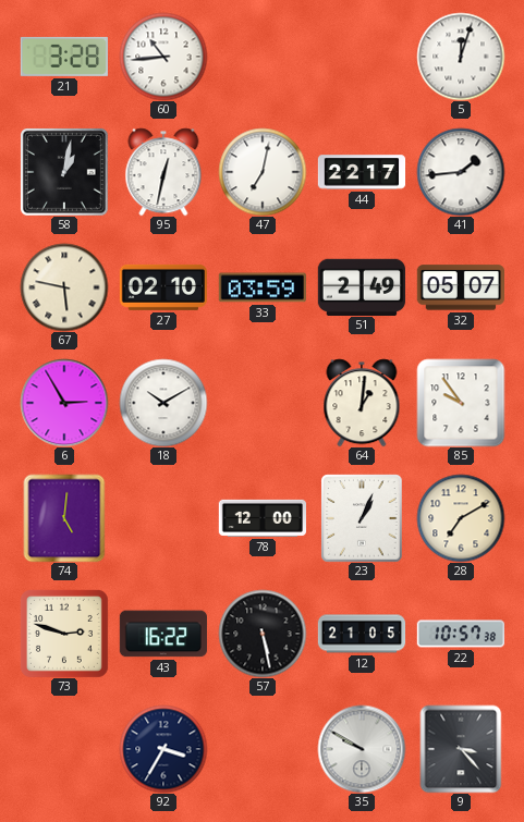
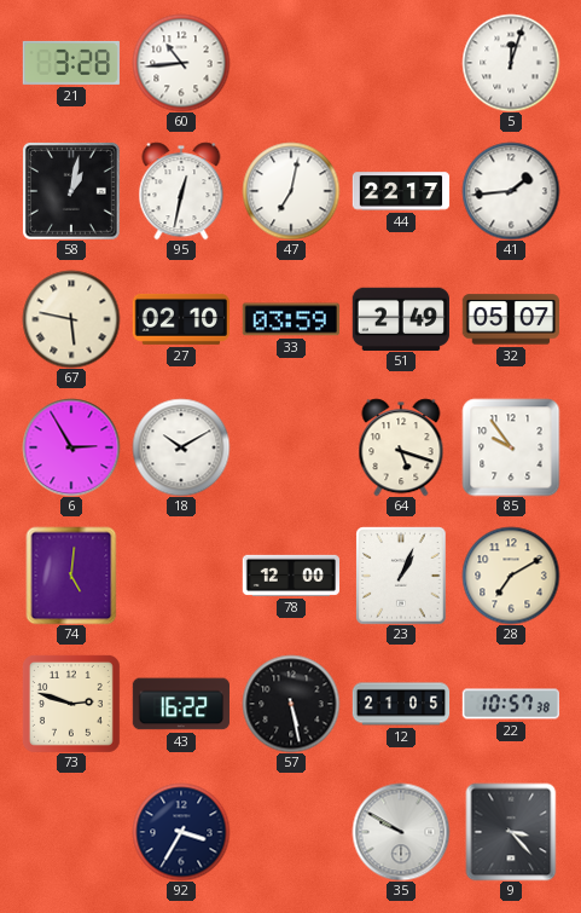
64: 1:01 -> 5:18
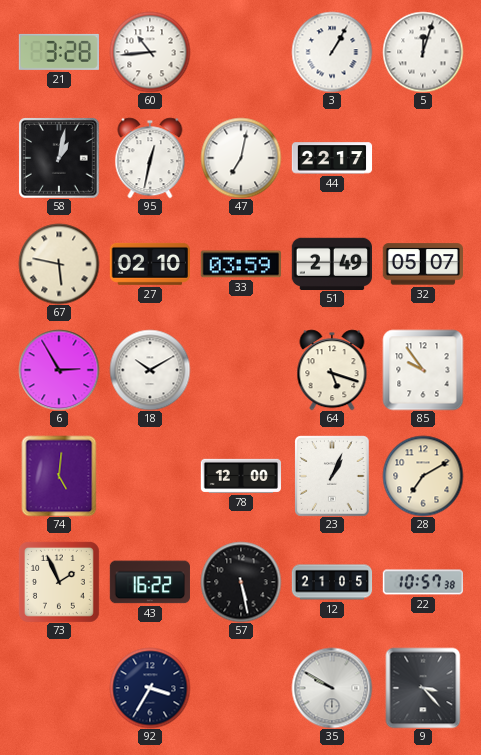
3: none -> 1:05
41: 1:44 -> none
73: 2:48 -> 1:56
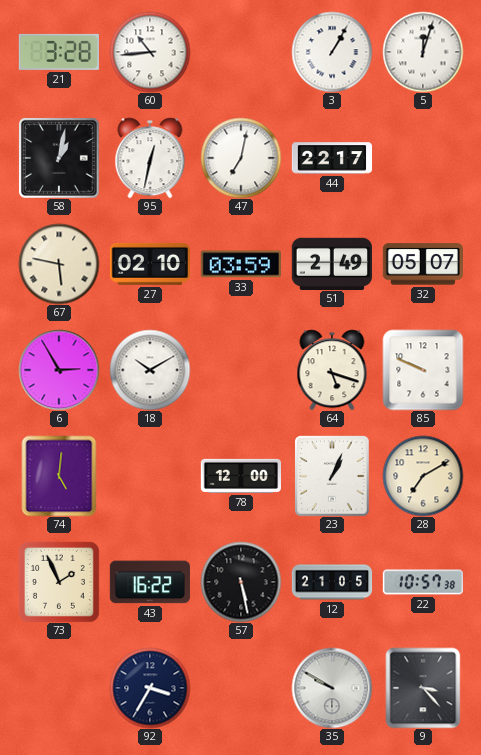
85: 9:54 -> 9:49
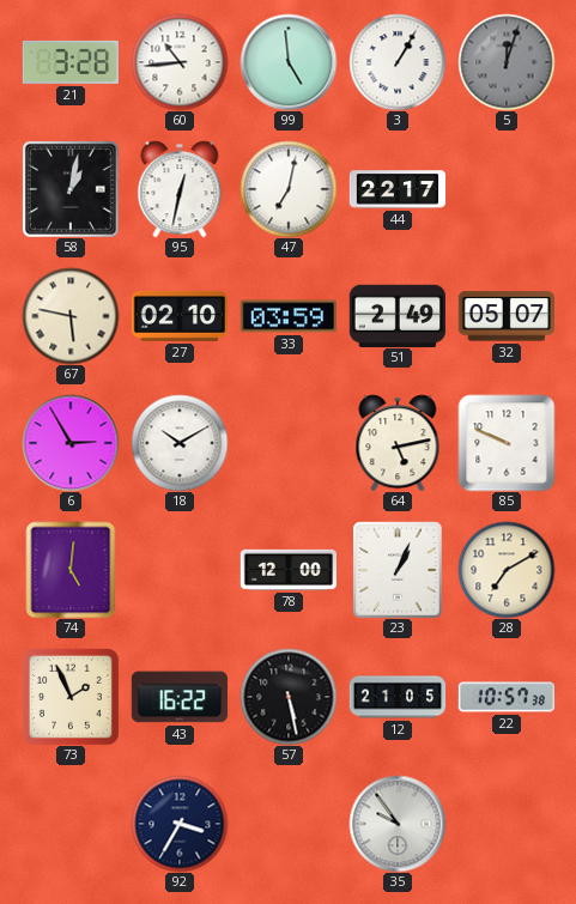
99: none -> 4:59
5 dial: white -> grey
64: 5:18 -> 5:13
35: 9:50 -> 9:54
9: 3:23 -> none
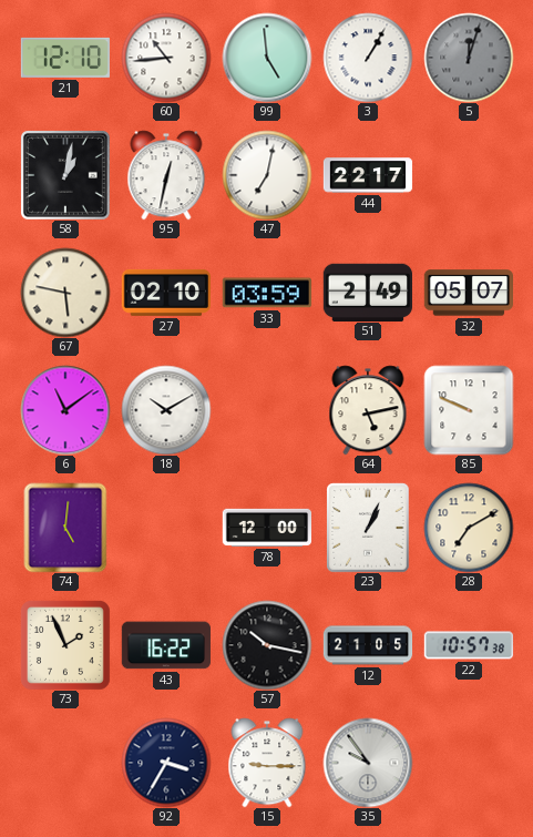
21: 3:28 -> 12:10
6: 2:55 -> 11:09
57: 5:28 -> 10:17
15: none -> 9:15
